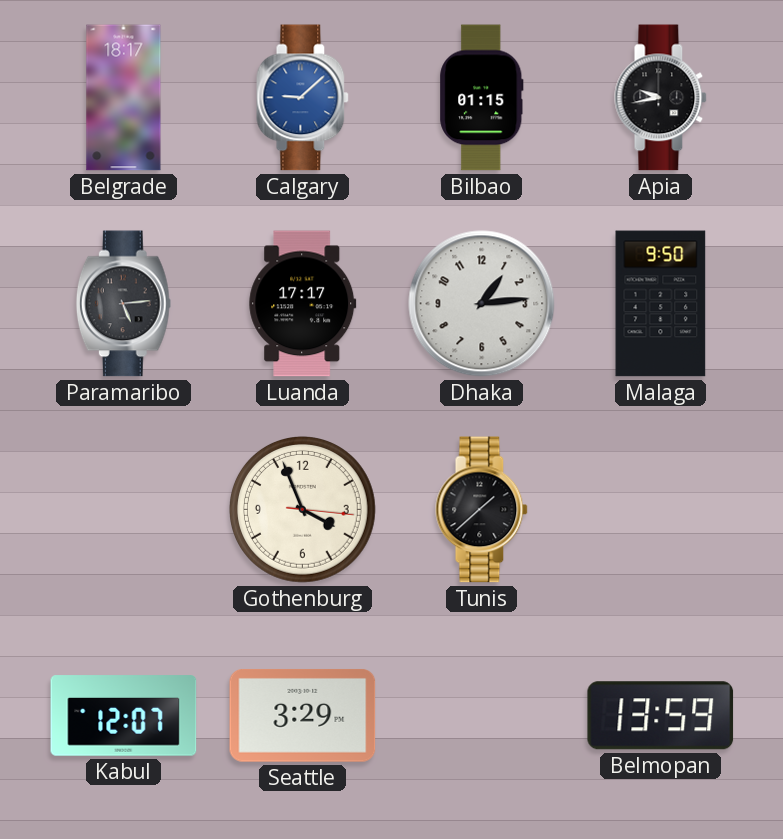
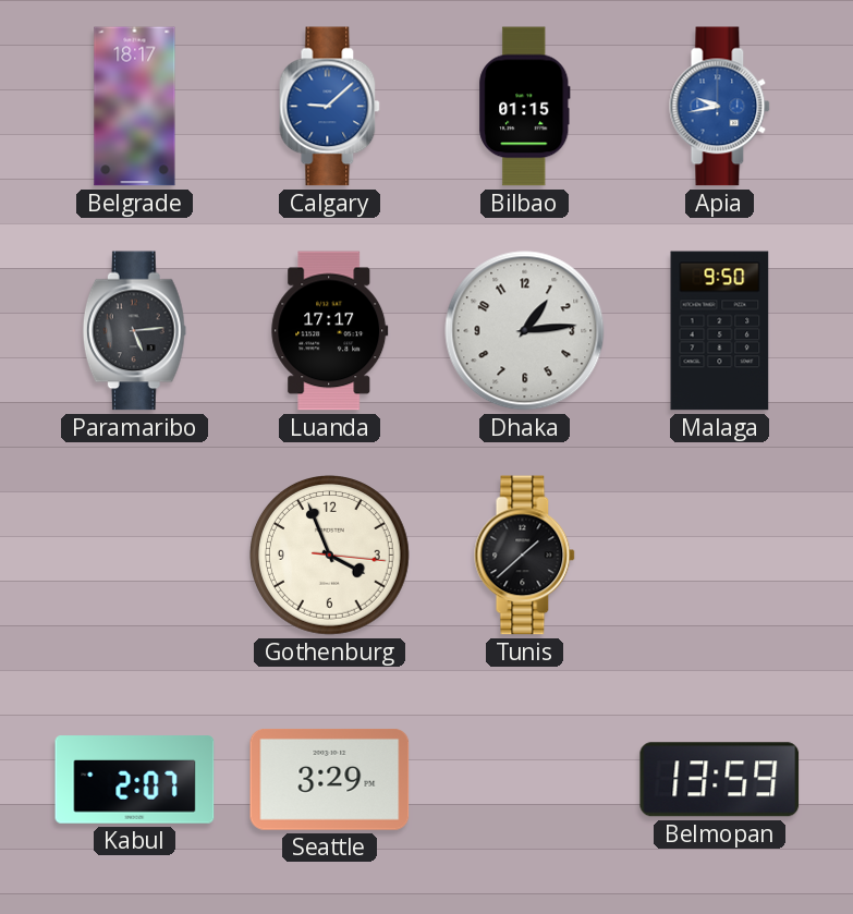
Apia dial: black -> blue
Kabul: 12:07 -> 2:07
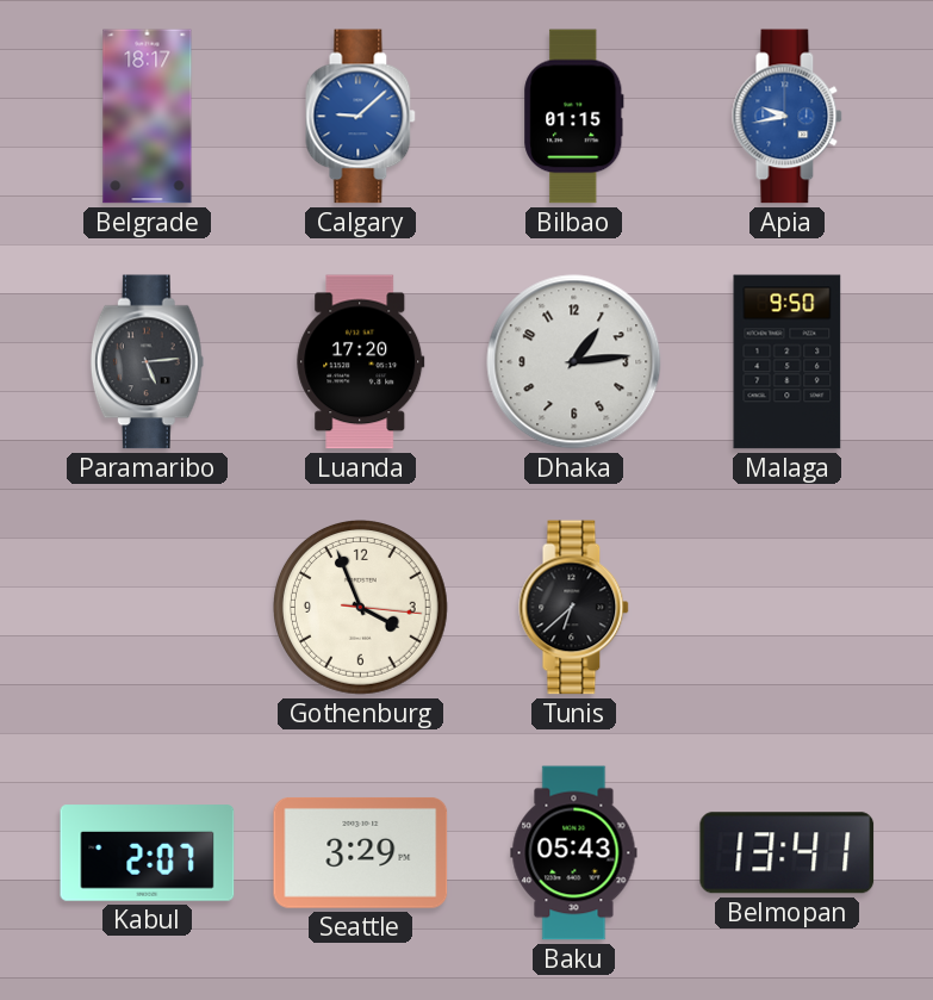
Luanda: 17:17 -> 17:20
Tunis: 1:38 -> 6:38
Baku: none -> 05:43
Belmopan: 13:59 -> 13:41
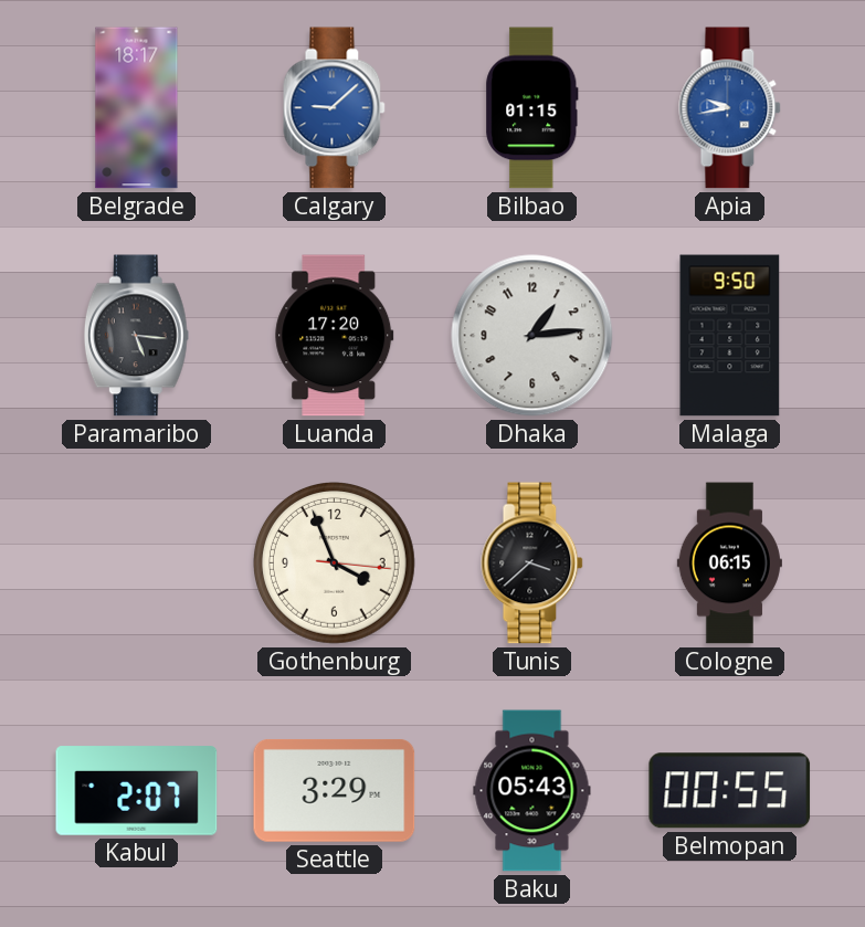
Paramaribo: 5:14 -> 5:16
Tunis: 6:38 -> 3:38
Cologne: none -> 06:15
Belmopan: 13:41 -> 00:55
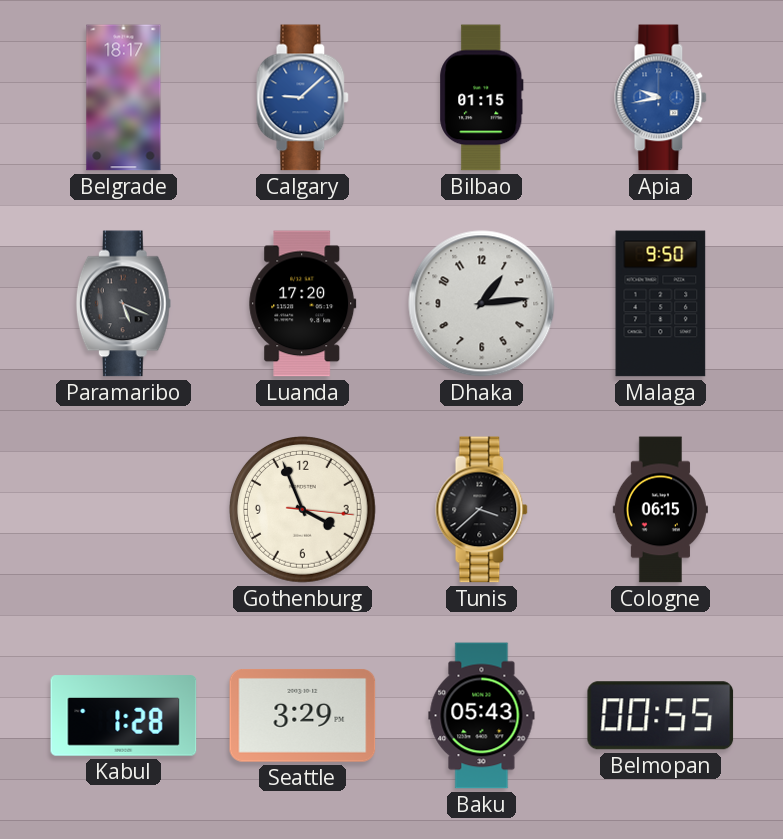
Paramaribo: 5:16 -> 5:19
Kabul: 2:07 -> 1:28
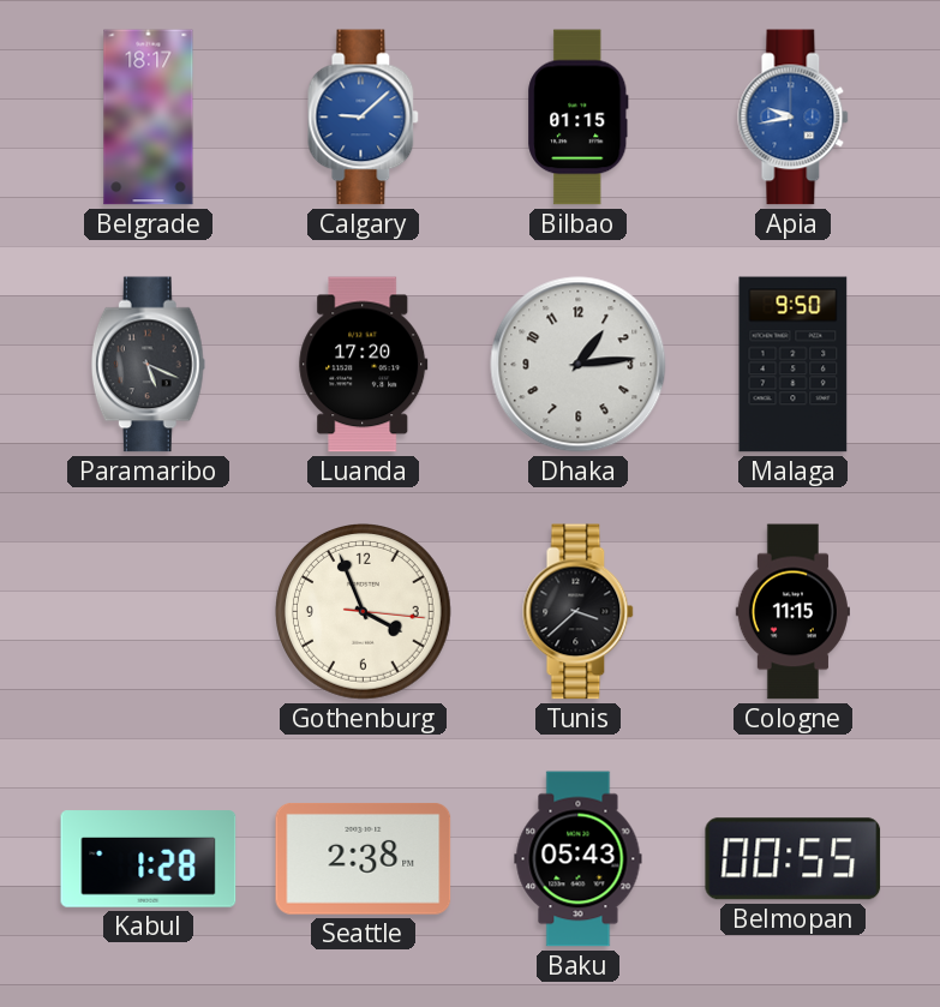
Cologne: 06:15 -> 11:15
Seattle: 3:29 -> 2:38
